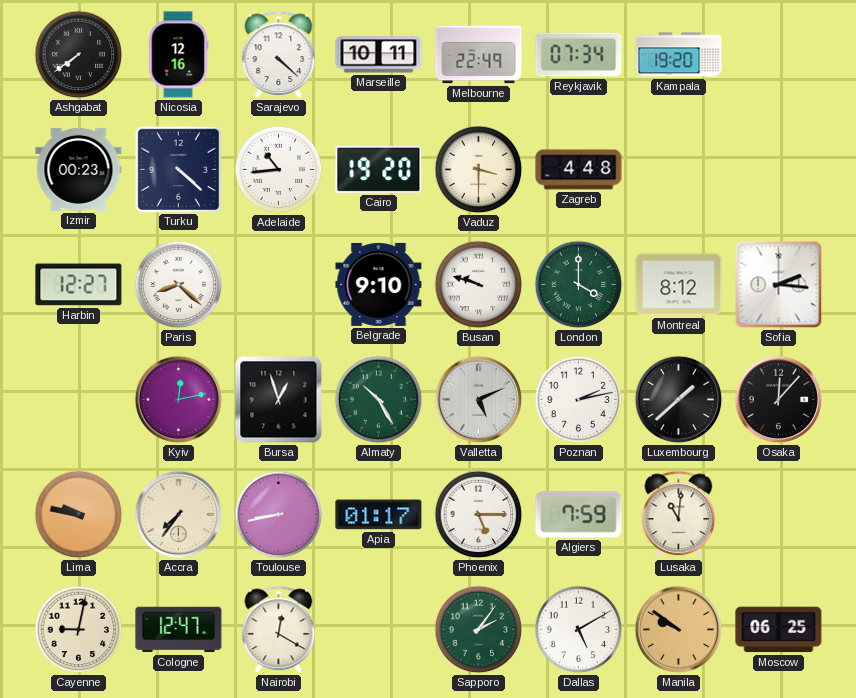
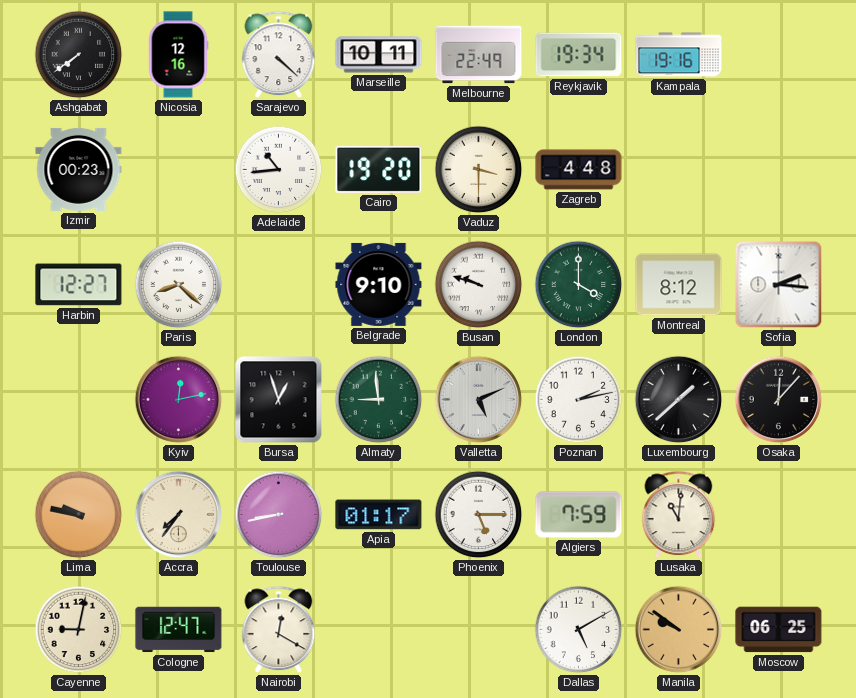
Reykjavik: 07:34 -> 19:34
Kampala: 19:20 -> 19:16
Turku: 4:22 -> none
Almaty: 10:25 -> 8:59
Sapporo: 2:06 -> none
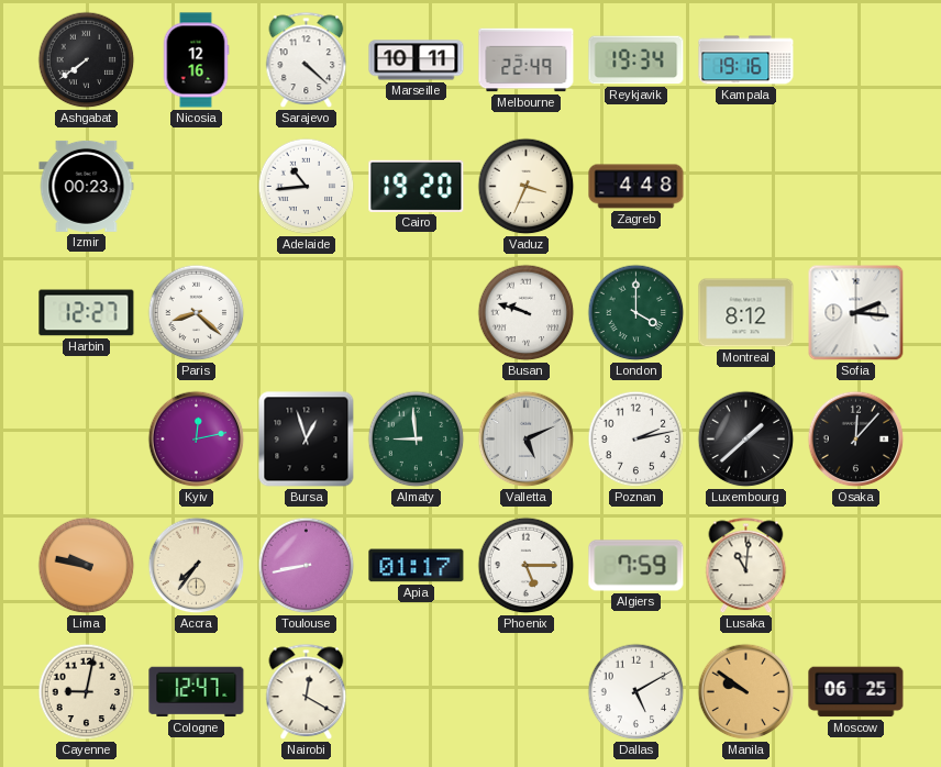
Vaduz: 3:30 -> 3:34
Belgrade: 9:10 -> none
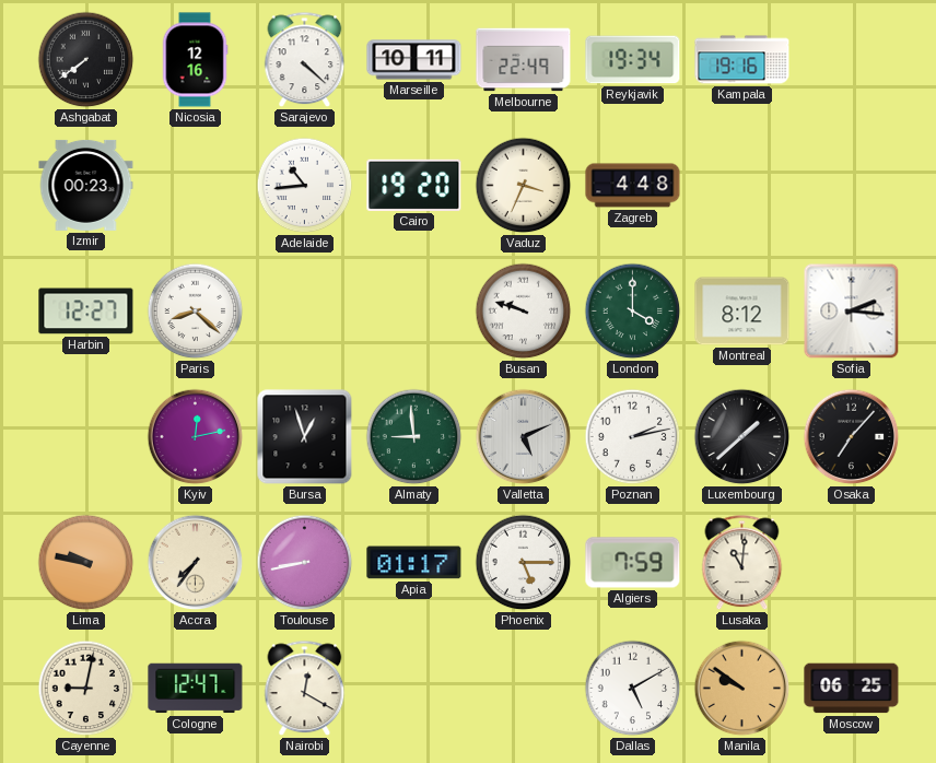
Osaka: 12:07 -> 7:07
